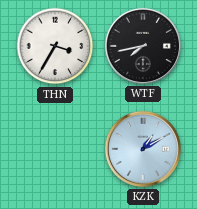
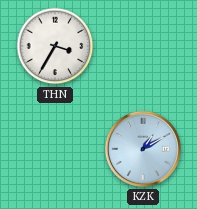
WTF: 7:43 -> none
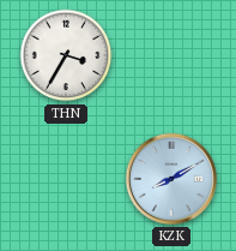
KZK: 1:10 -> 8:10
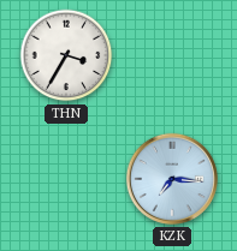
KZK: 8:10 -> 7:16
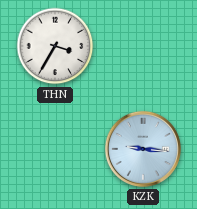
KZK: 7:16 -> 9:16
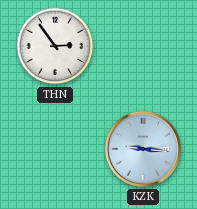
THN: 3:35 -> 2:54
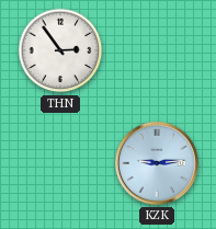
KZK: 9:16 -> 9:14
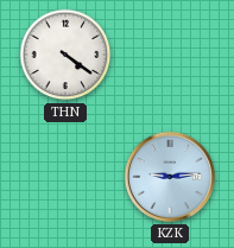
THN: 2:54 -> 4:21
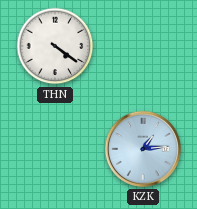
KZK: 9:14 -> 1:14
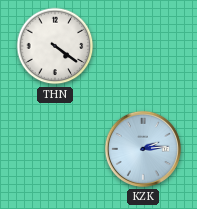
KZK: 1:14 -> 2:14
